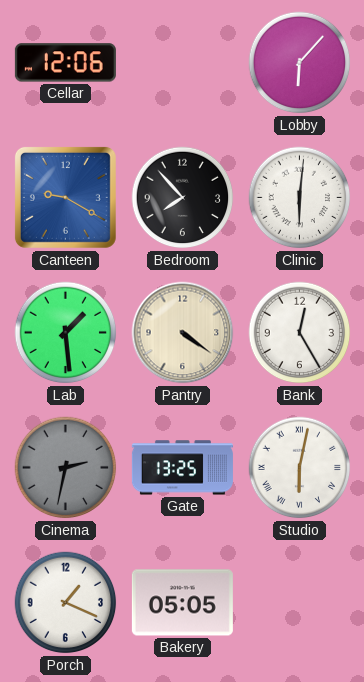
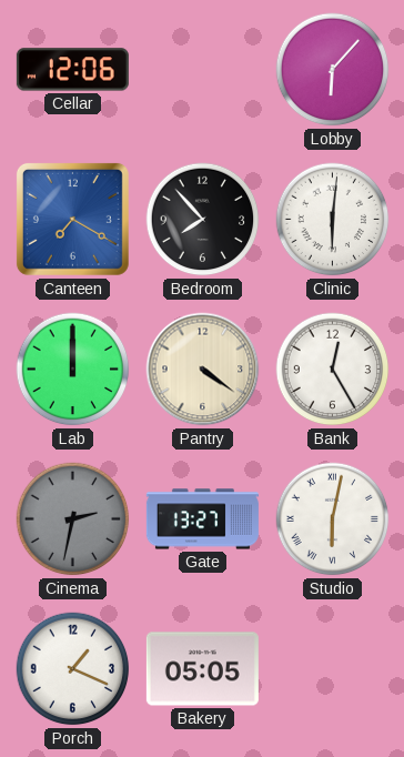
Canteen: 9:20 -> 7:20
Lab: 1:29 -> 12:00
Gate: 13:25 -> 13:27
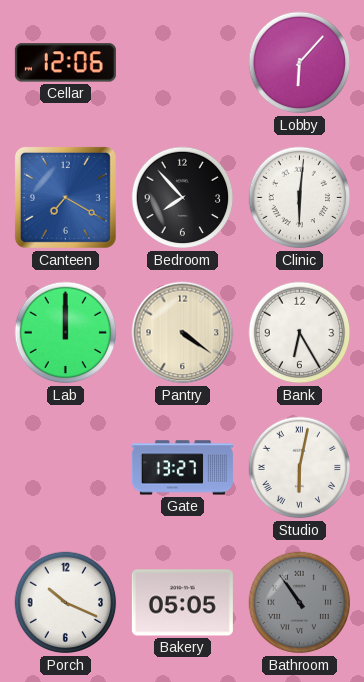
Bank: 12:25 -> 6:25
Cinema: 2:32 -> none
Porch: 1:19 -> 10:19
Bathroom: none -> 10:54
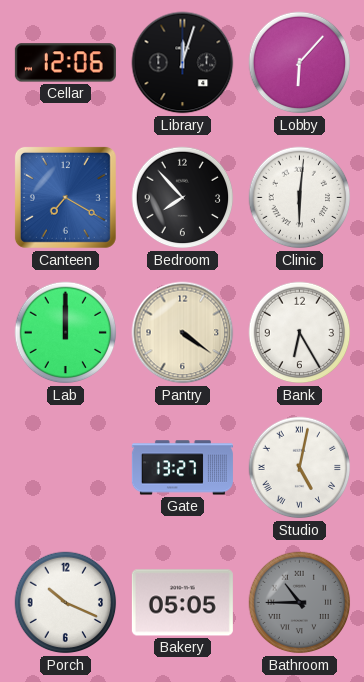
Library: none -> 12:03
Studio: 6:02 -> 5:02
Bathroom: 10:54 -> 10:45
